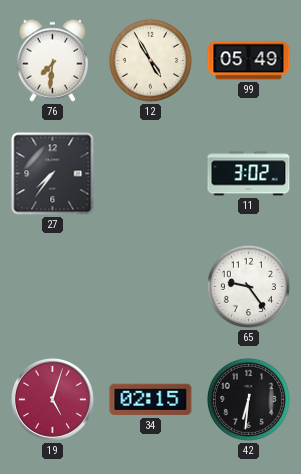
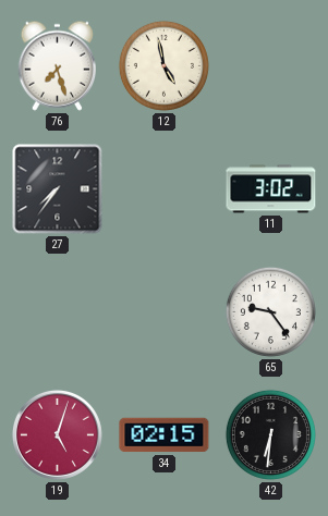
76: 7:31 -> 7:27
12: 4:55 -> 4:58
99: 05:49 -> none
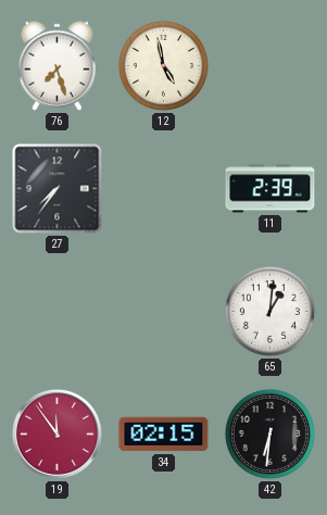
11: 3:02 -> 2:39
65: 9:24 -> 1:01
19: 5:03 -> 11:54
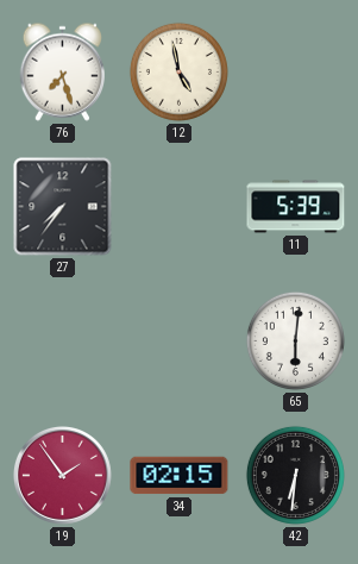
11: 2:39 -> 5:39
65: 1:01 -> 6:01
19: 11:54 -> 1:54
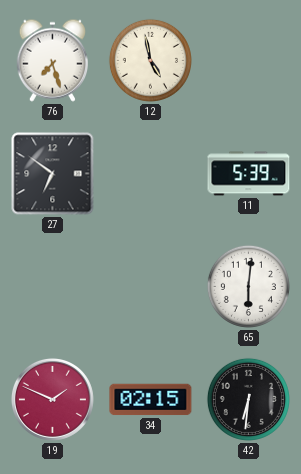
27: 7:36 -> 6:51
19: 1:54 -> 1:49
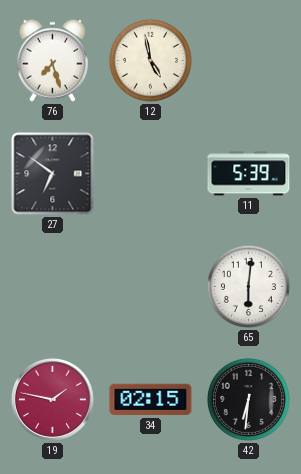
19: 1:49 -> 1:47
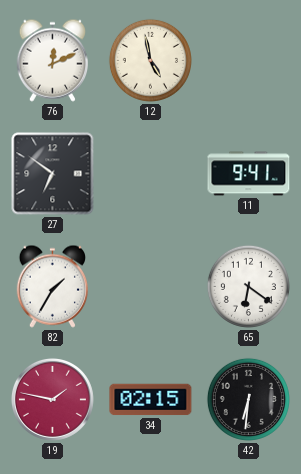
76: 7:27 -> 12:11
11: 5:39 -> 9:41
82: none -> 1:35
65: 6:01 -> 6:21
